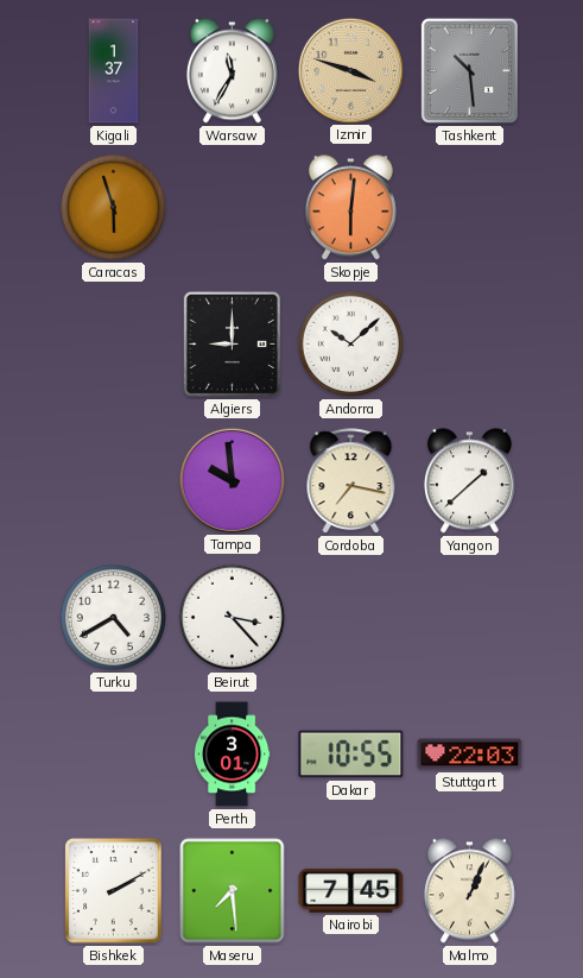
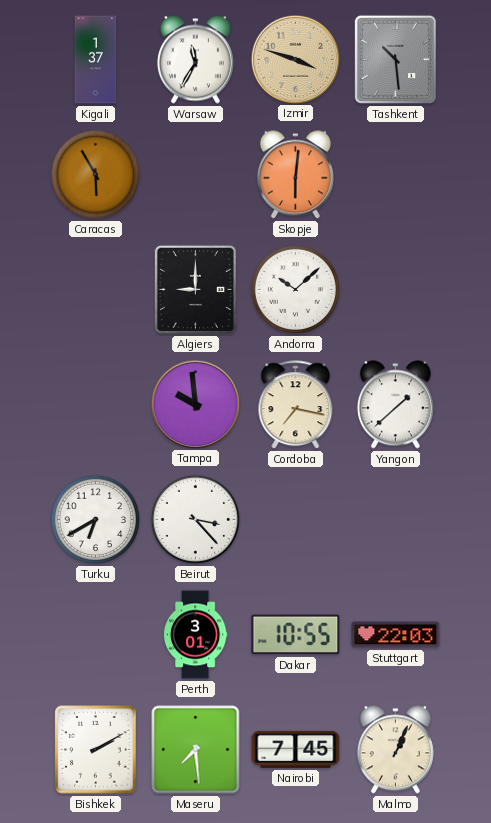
Caracas: 5:57 -> 5:55
Turku: 4:40 -> 6:40
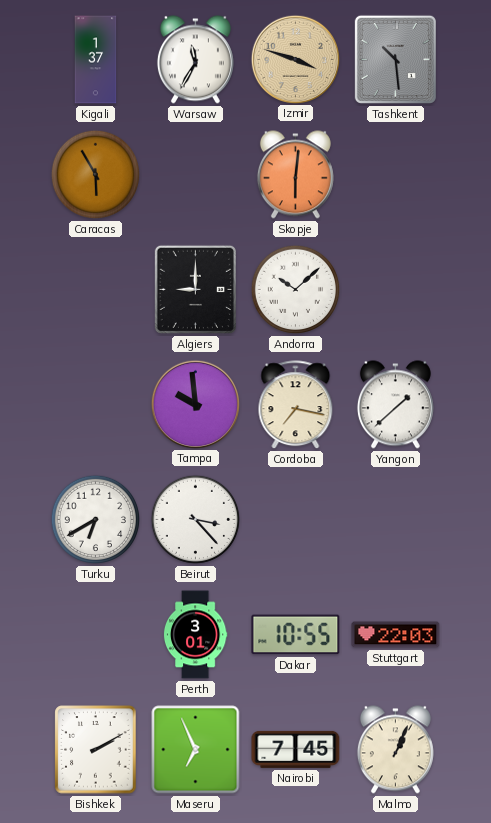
Maseru: 7:29 -> 6:56
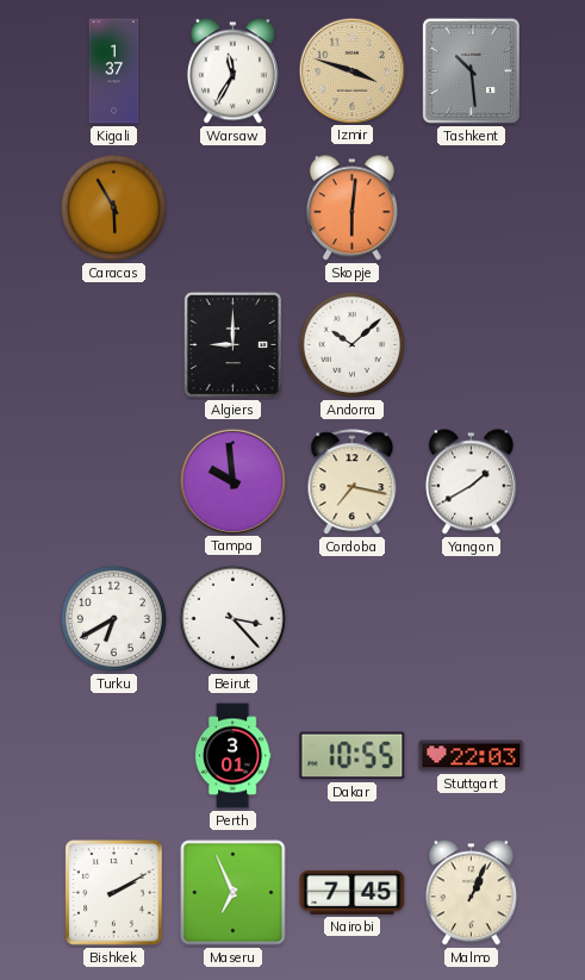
Yangon: 1:38 -> 1:40
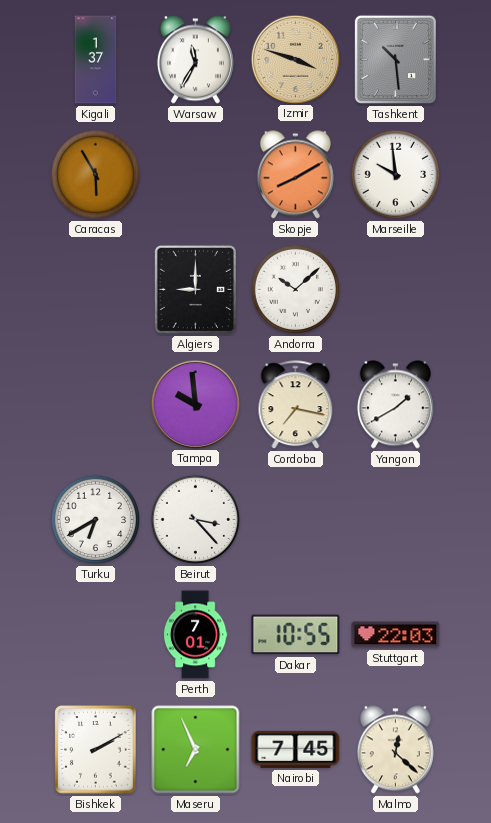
Skopje: 6:01 -> 8:10
Marseille: none -> 9:59
Perth: 3:01 -> 7:01
Malmo: 1:04 -> 12:22
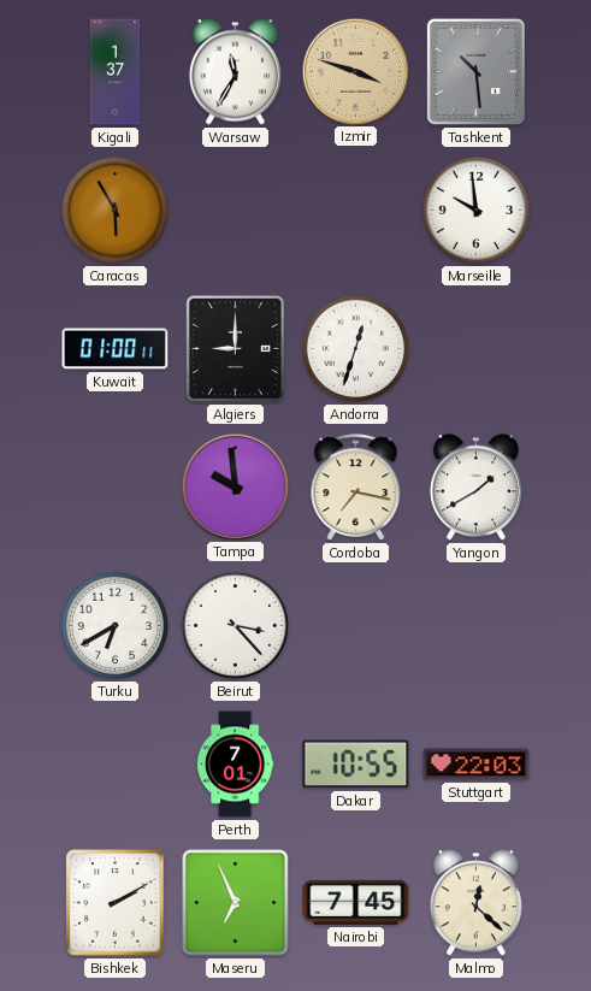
Skopje: 8:10 -> none
Kuwait: none -> 01:00
Andorra: 10:08 -> 12:33
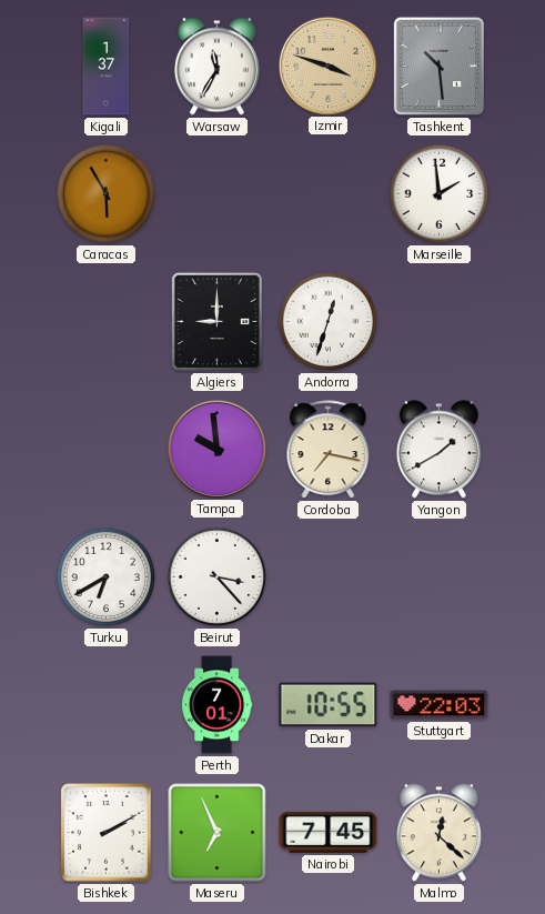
Marseille: 9:59 -> 1:59
Kuwait: 01:00 -> none
